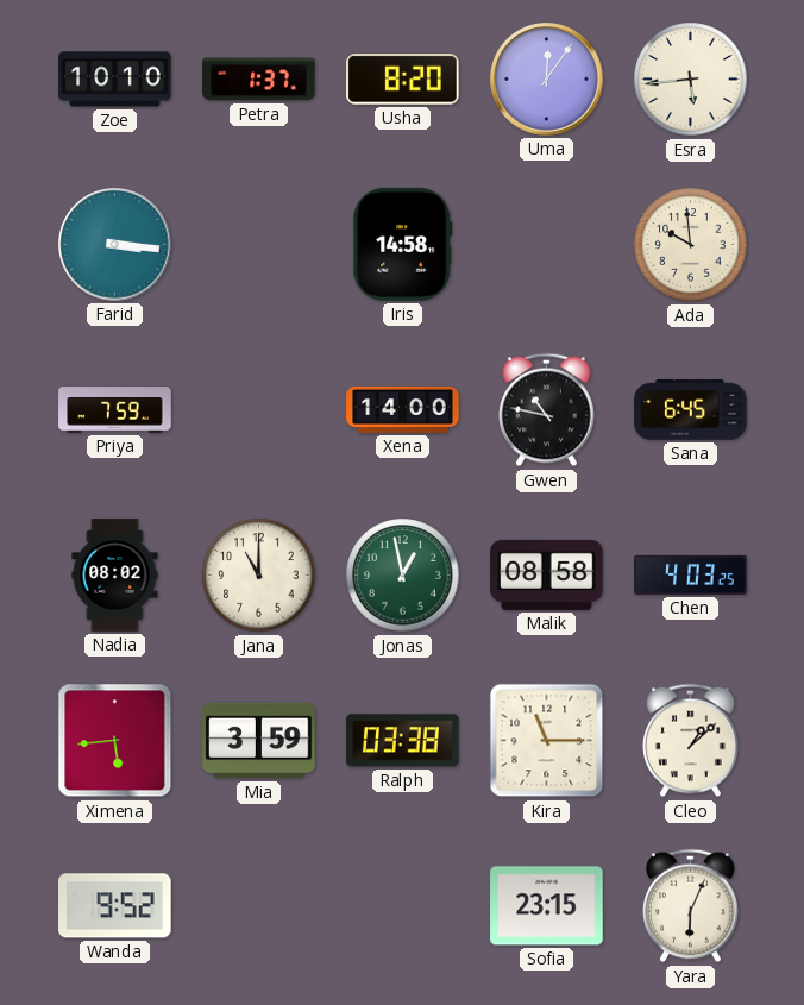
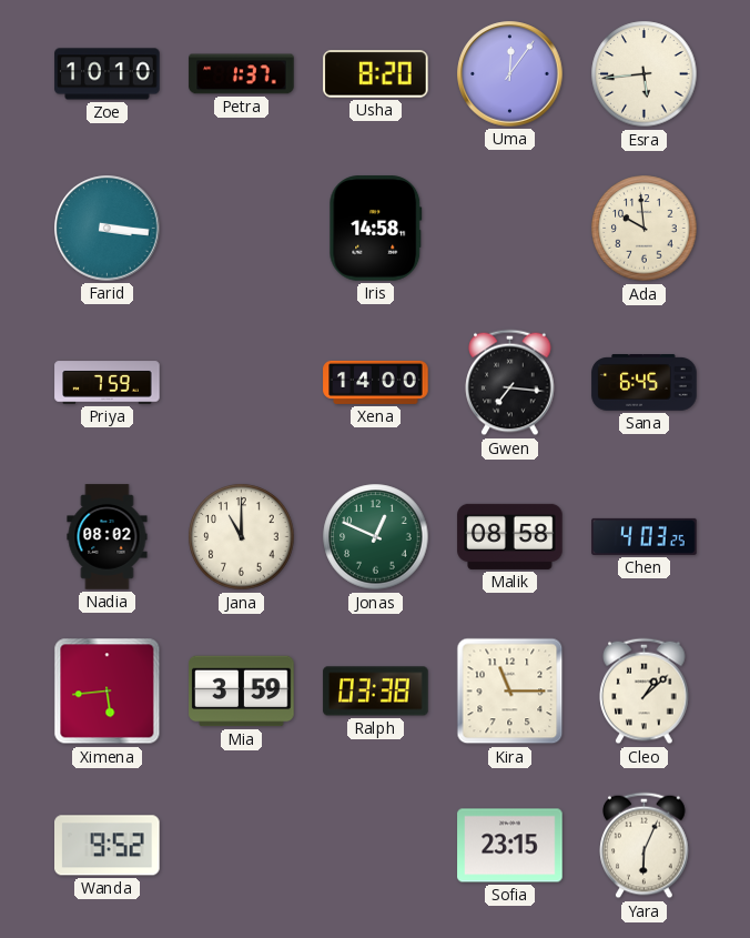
Gwen: 10:47 -> 7:16
Jonas: 12:58 -> 12:49
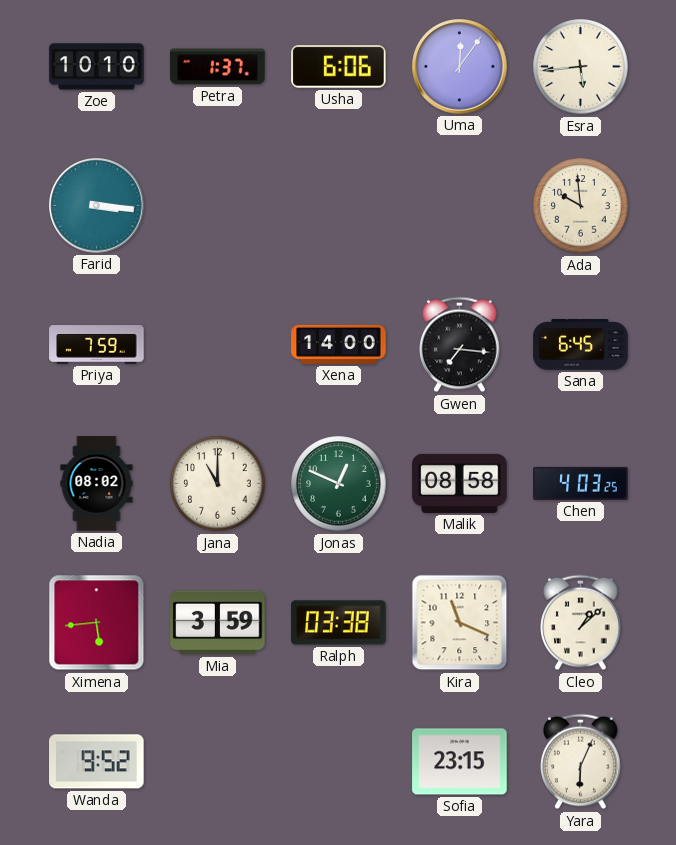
Usha: 8:20 -> 6:06
Iris: 14:58 -> none
Kira: 11:15 -> 11:19
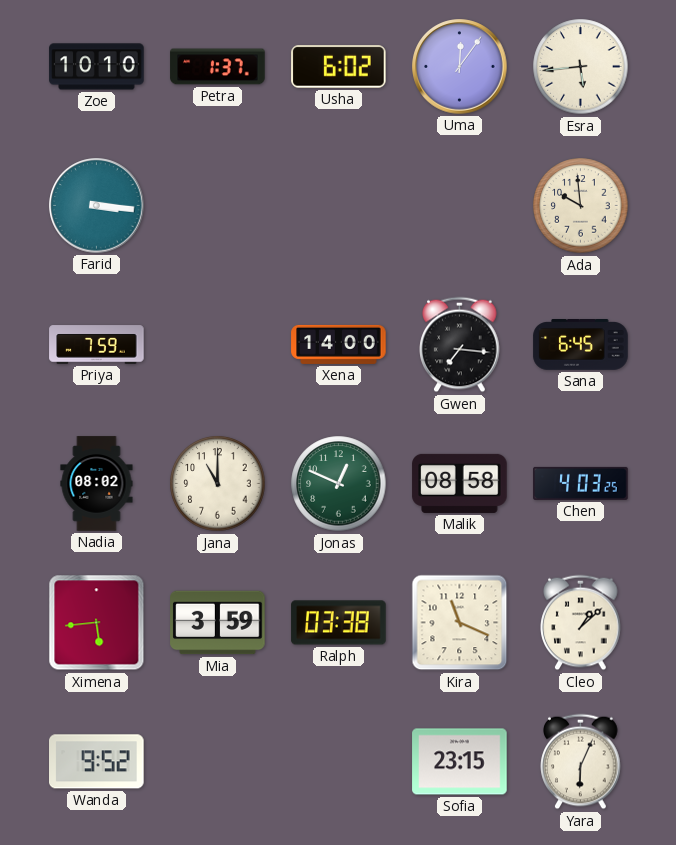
Usha: 6:06 -> 6:02
